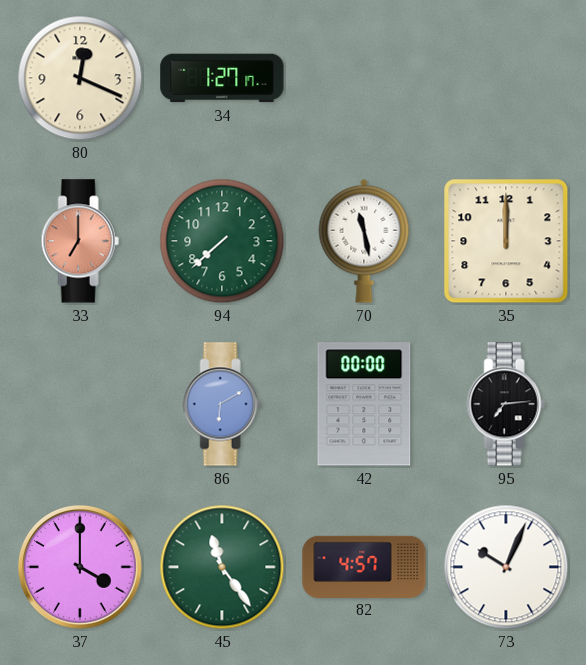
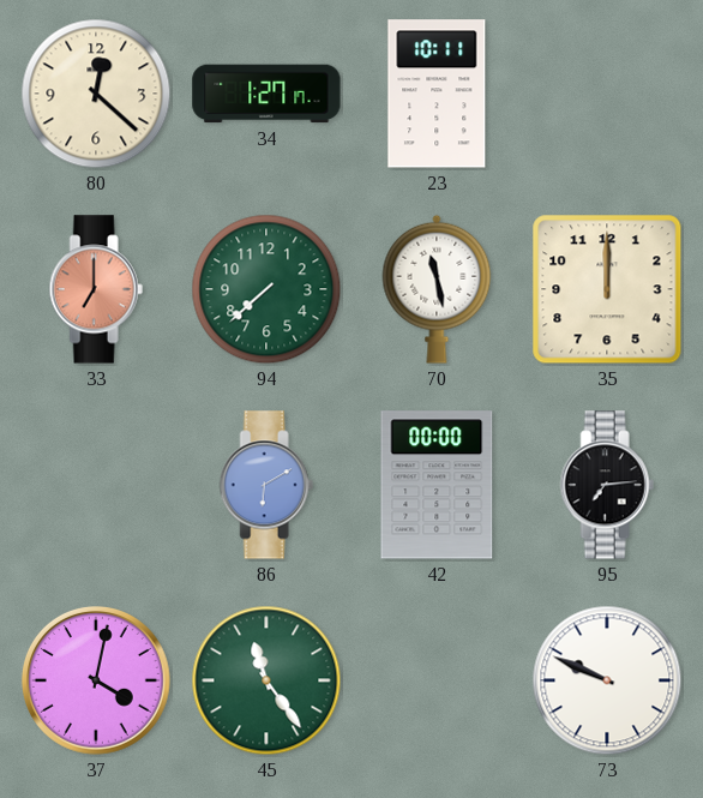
80: 12:19 -> 12:22
23: none -> 10:11
37: 4:00 -> 4:02
82: 4:57 -> none
73: 10:04 -> 9:49
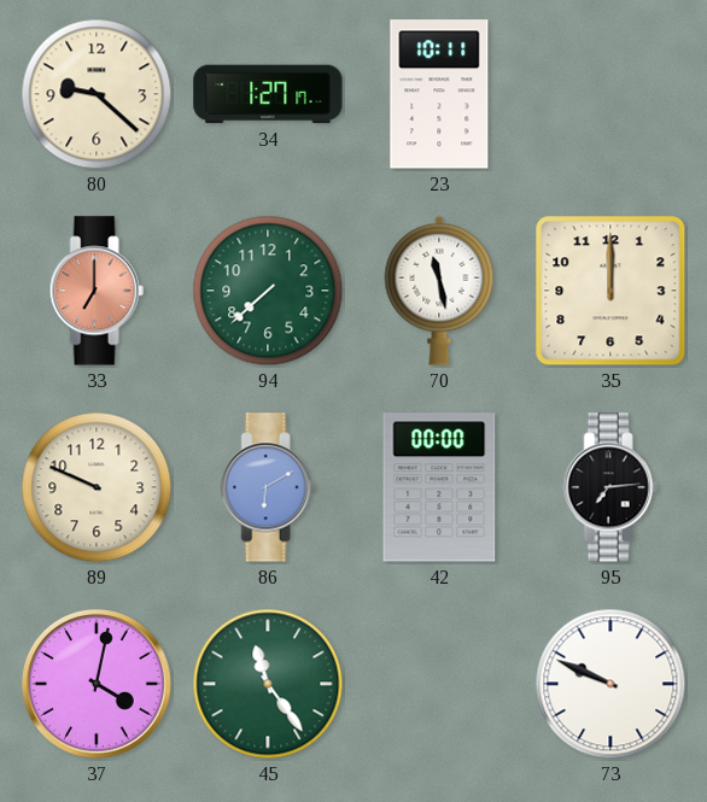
80: 12:22 -> 9:22
89: none -> 9:49
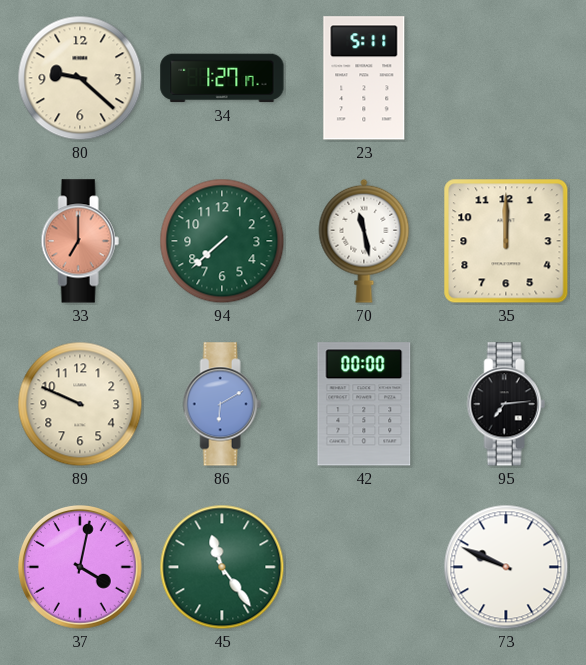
23: 10:11 -> 5:11
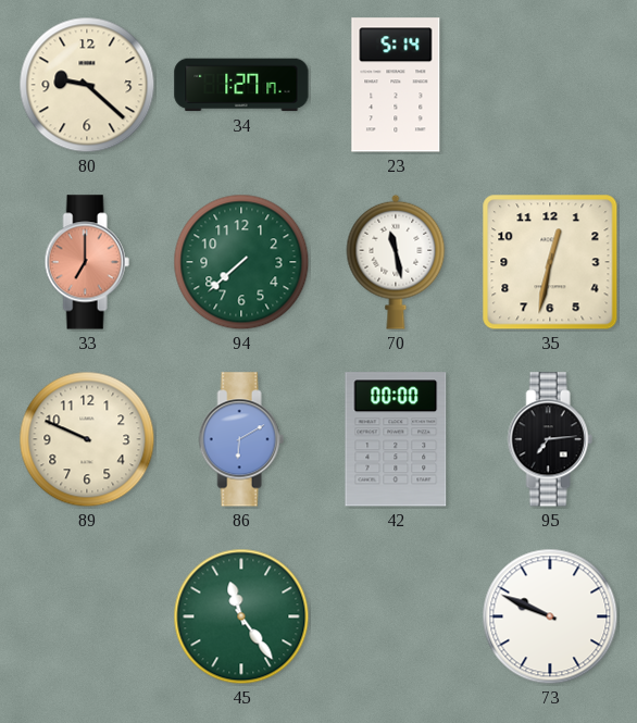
23: 5:11 -> 5:14
35: 12:00 -> 12:32
37: 4:02 -> none
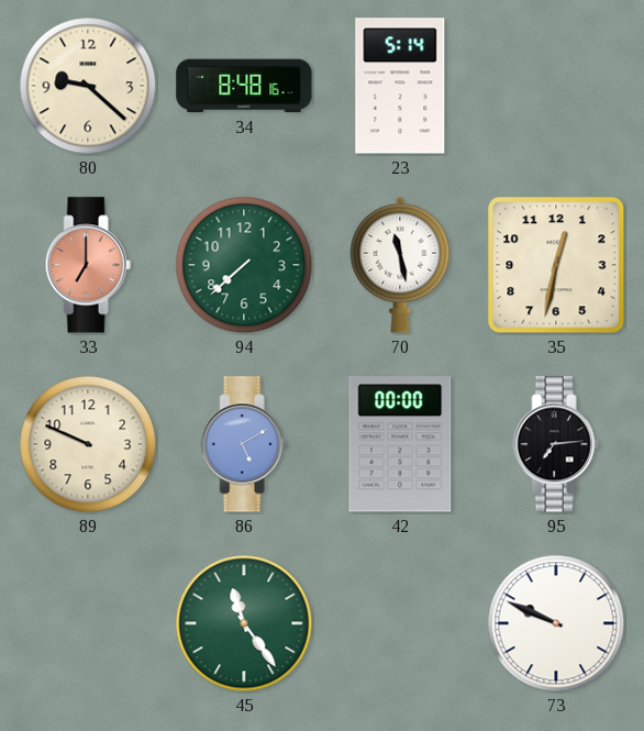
34: 1:27 -> 8:48
86: 6:10 -> 5:10
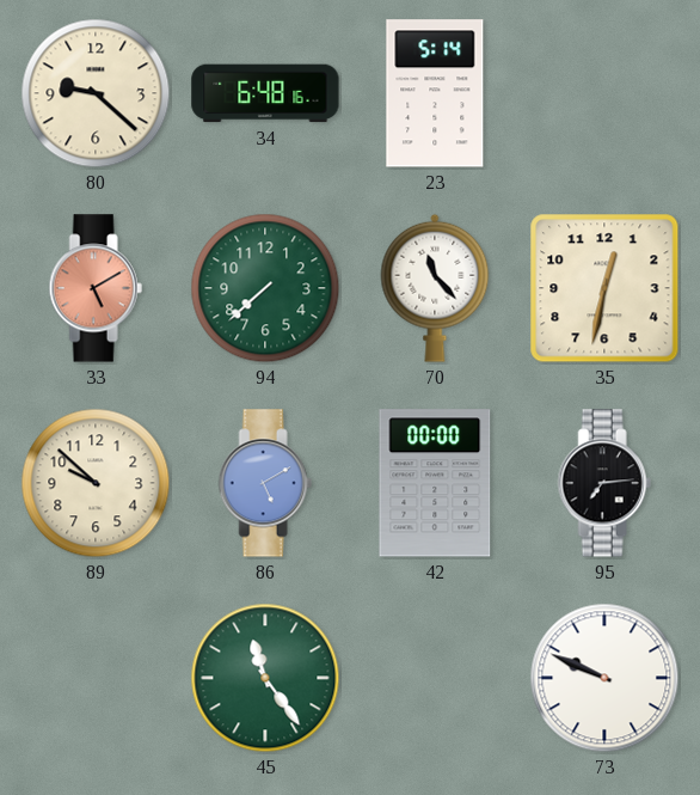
34: 8:48 -> 6:48
33: 7:00 -> 5:10
70: 11:28 -> 11:23
89: 9:49 -> 9:52
